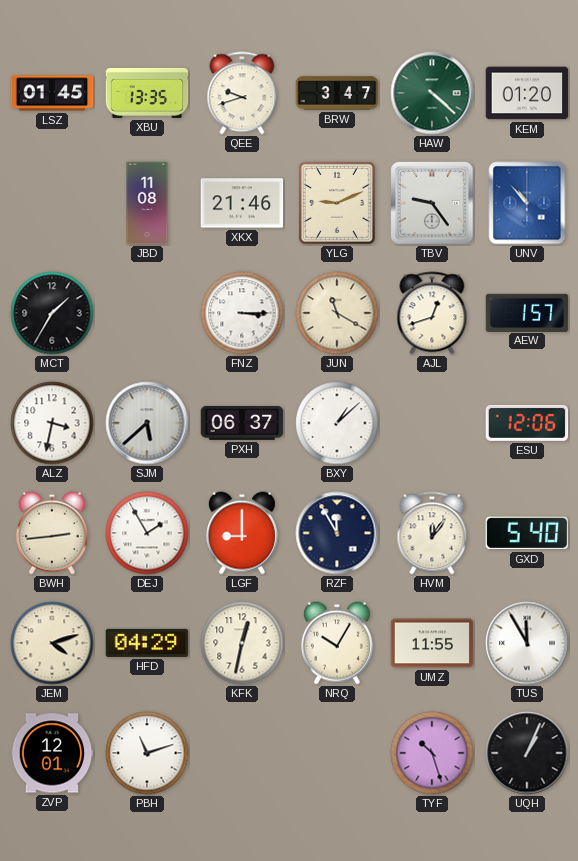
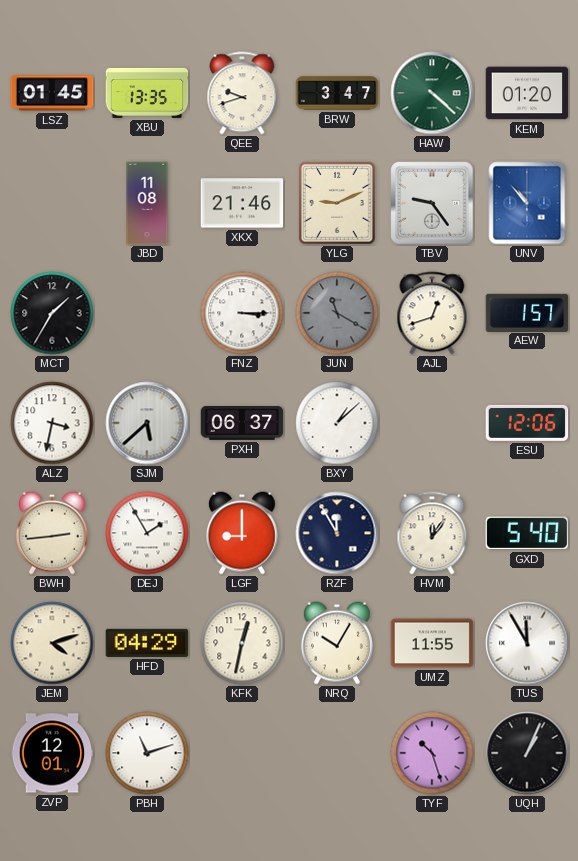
JUN dial: cream -> grey
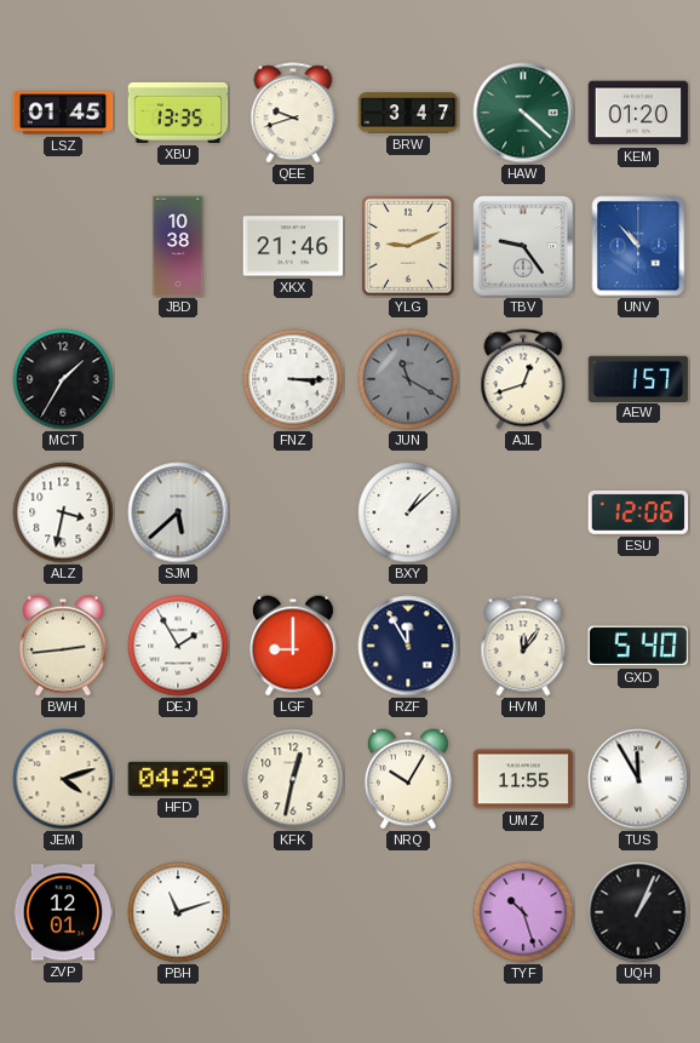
JBD: 11:08 -> 10:38
PXH: 06:37 -> none
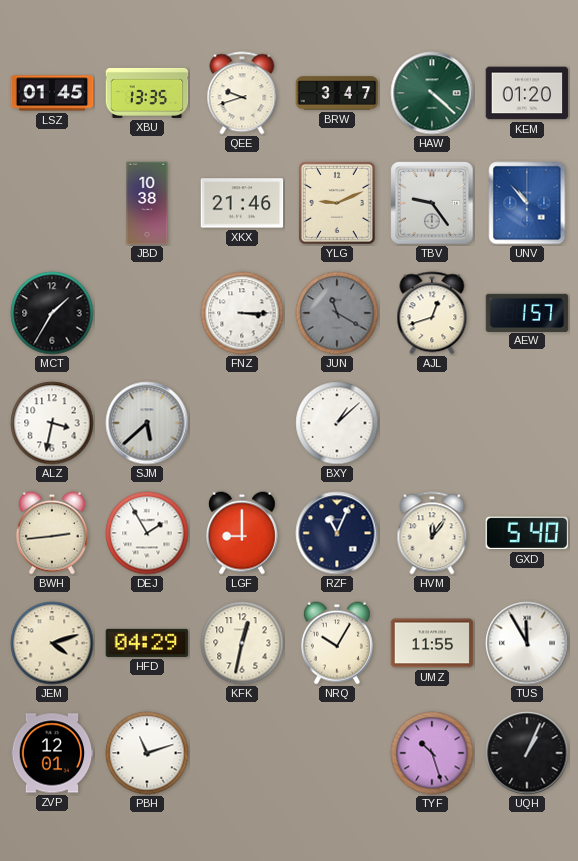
ESU: 12:06 -> none
RZF: 11:55 -> 11:04
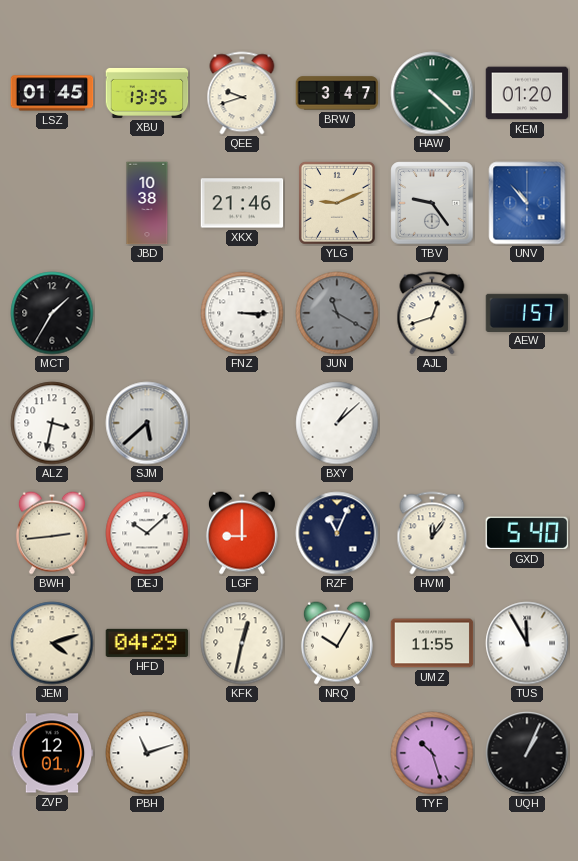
DEJ: 1:55 -> 10:08
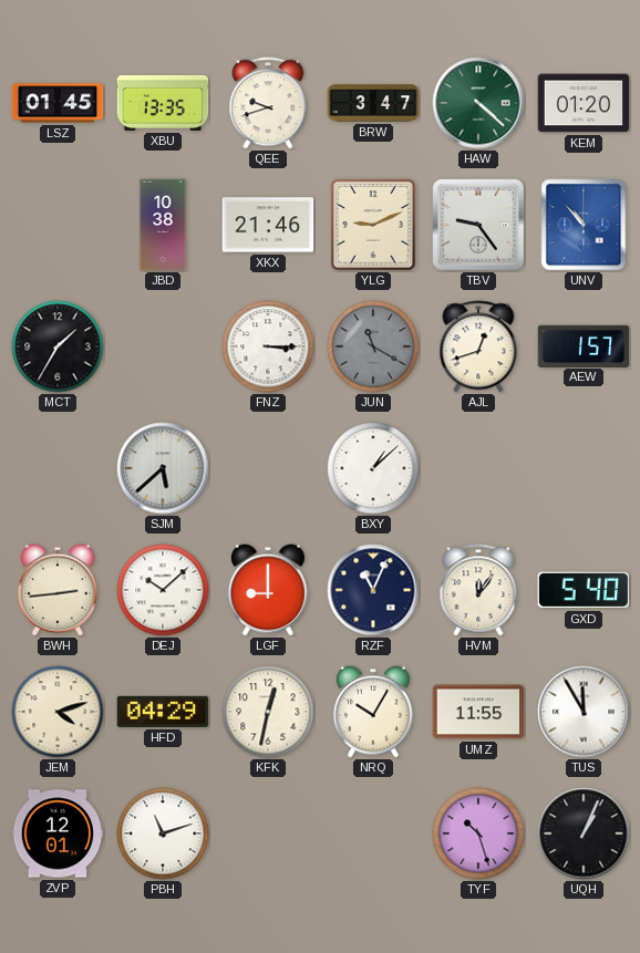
ALZ: 3:32 -> none
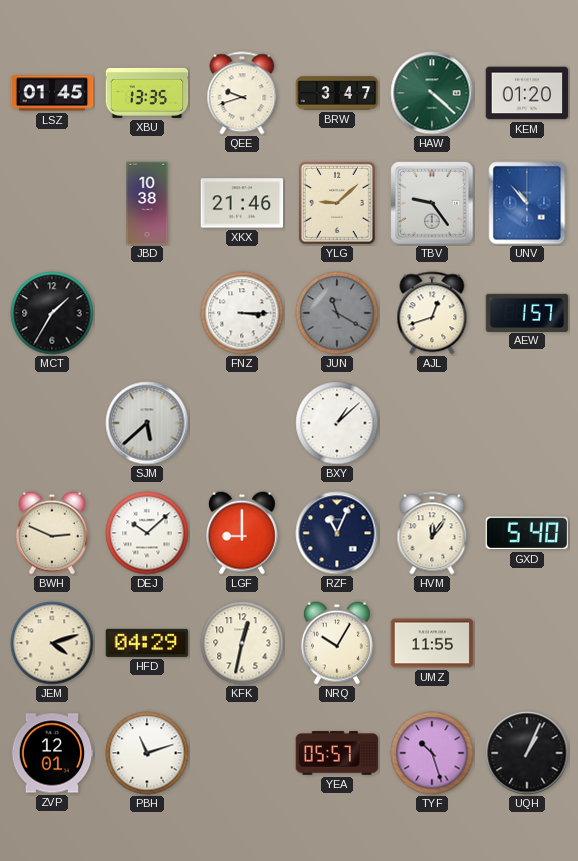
YLG: 9:11 -> 9:08
BWH: 2:44 -> 2:49
TUS: 11:55 -> none
YEA: none -> 05:57
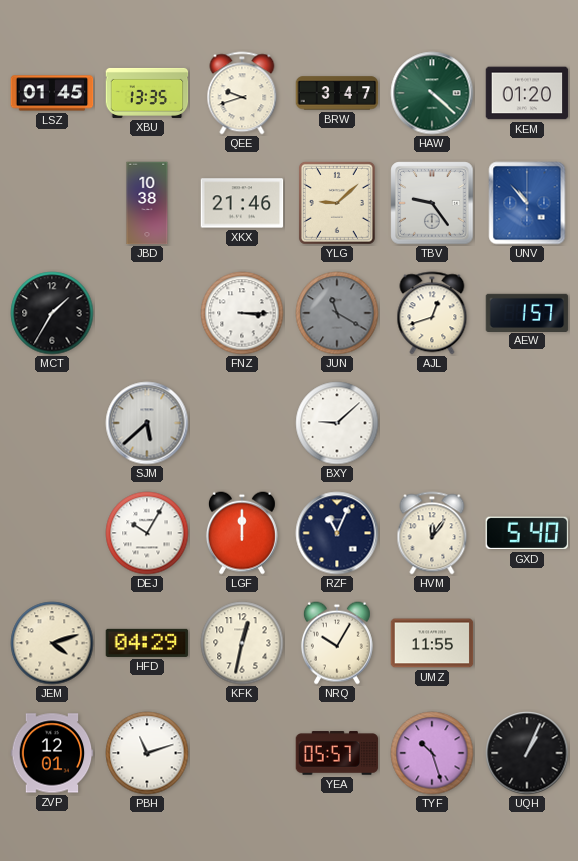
BXY: 1:08 -> 9:08
BWH: 2:49 -> none
DEJ: 10:08 -> 10:05
LGF: 9:00 -> 12:00
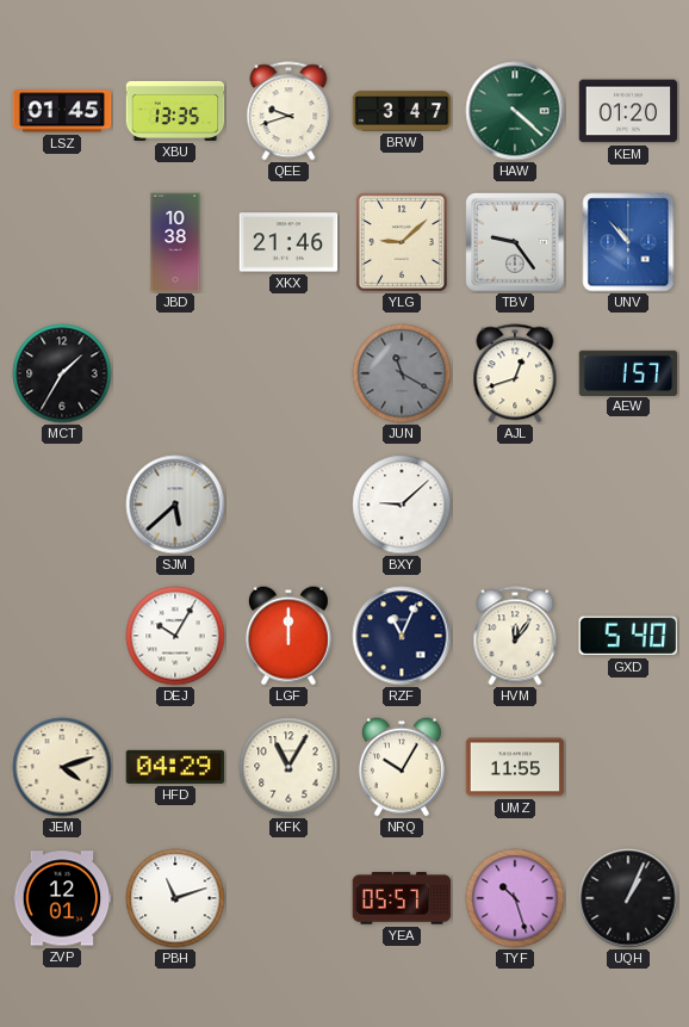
FNZ: 3:15 -> none
KFK: 12:32 -> 11:05
